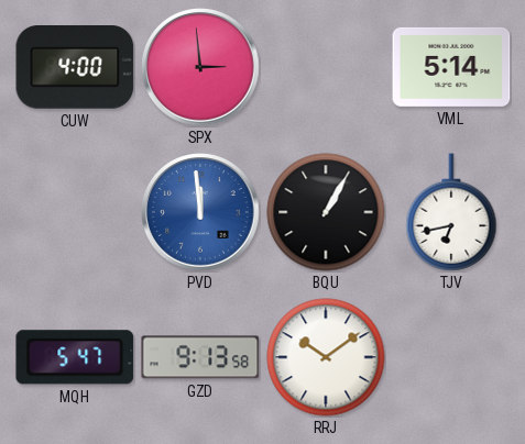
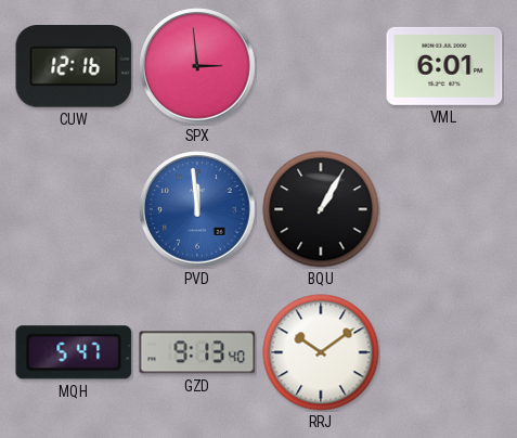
CUW: 4:00 -> 12:16
VML: 5:14 -> 6:01
TJV: 6:43 -> none
GZD: 9:13:58 -> 9:13:40
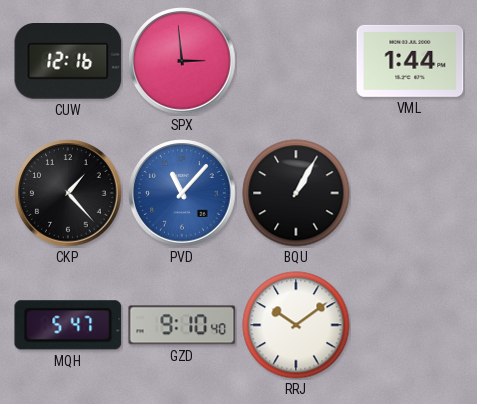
VML: 6:01 -> 1:44
CKP: none -> 1:23
PVD: 11:59 -> 11:07
GZD: 9:13 -> 9:10
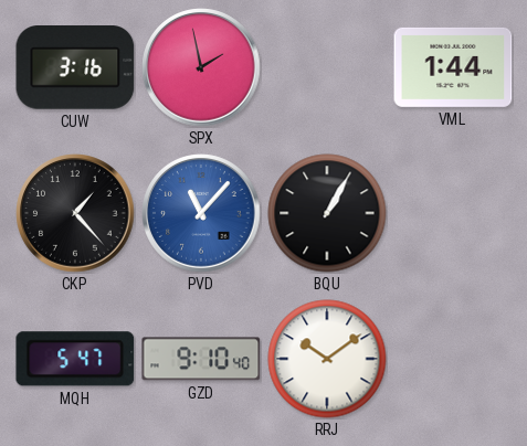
CUW: 12:16 -> 3:16
SPX: 2:59 -> 1:58
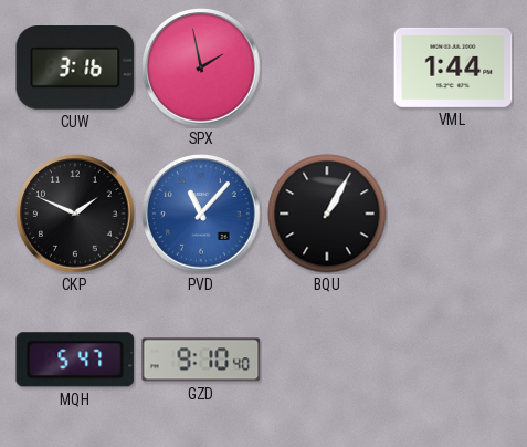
CKP: 1:23 -> 1:49
RRJ: 10:09 -> none
